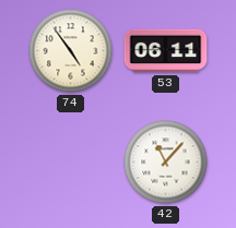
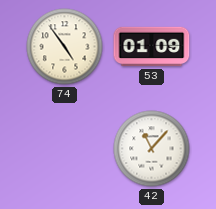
53: 06:11 -> 01:09
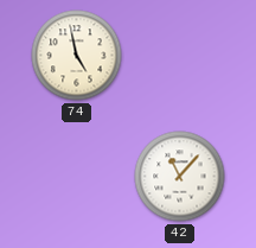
74: 4:54 -> 4:58
53: 01:09 -> none
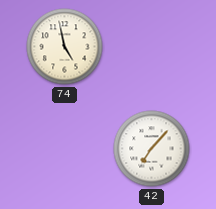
42: 11:07 -> 7:07
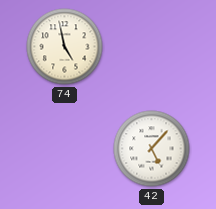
42: 7:07 -> 5:07
